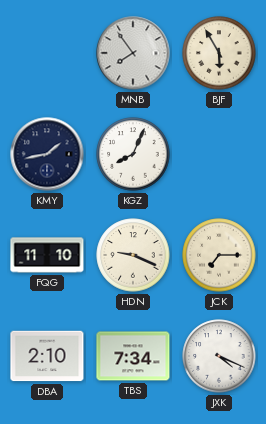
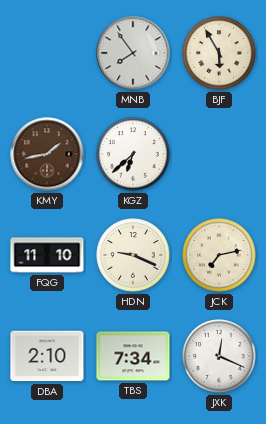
KMY dial: navy -> brown
KGZ: 8:04 -> 6:38
JCK: 7:15 -> 7:13
JXK: 4:19 -> 12:19
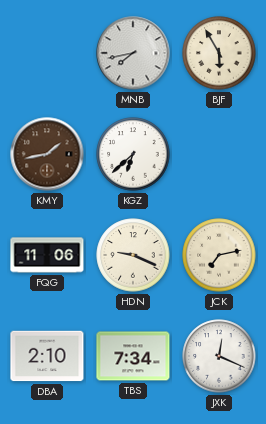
MNB: 7:54 -> 7:43
FQG: 11:10 -> 11:06
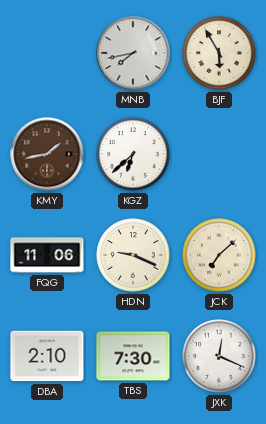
JCK: 7:13 -> 7:08
TBS: 7:34 -> 7:30
